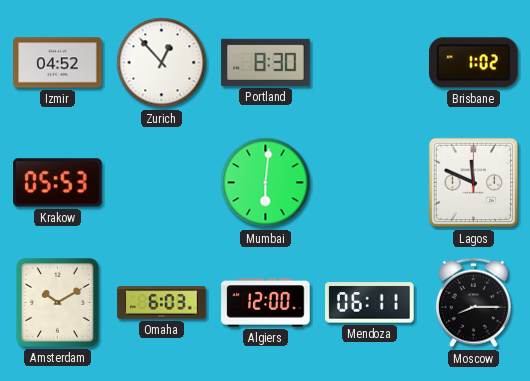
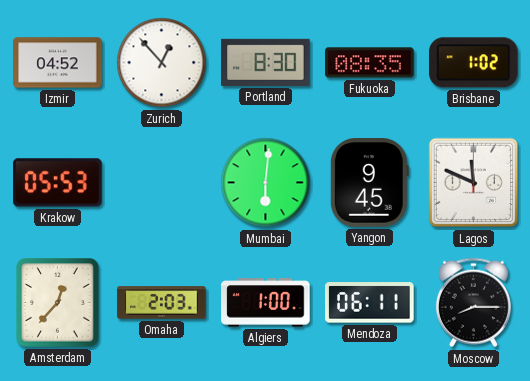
Fukuoka: none -> 08:35
Yangon: none -> 9:45
Amsterdam: 10:10 -> 12:37
Omaha: 6:03 -> 2:03
Algiers: 12:00 -> 1:00
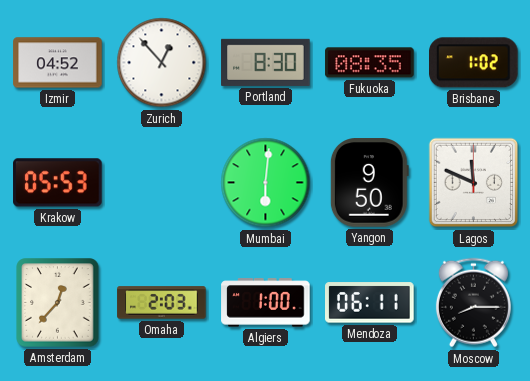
Yangon: 9:45 -> 9:50
